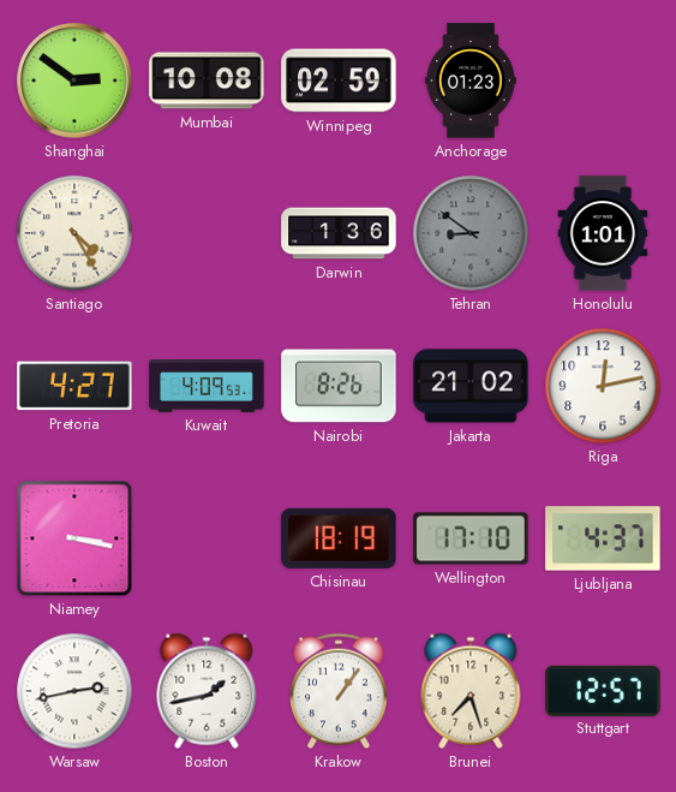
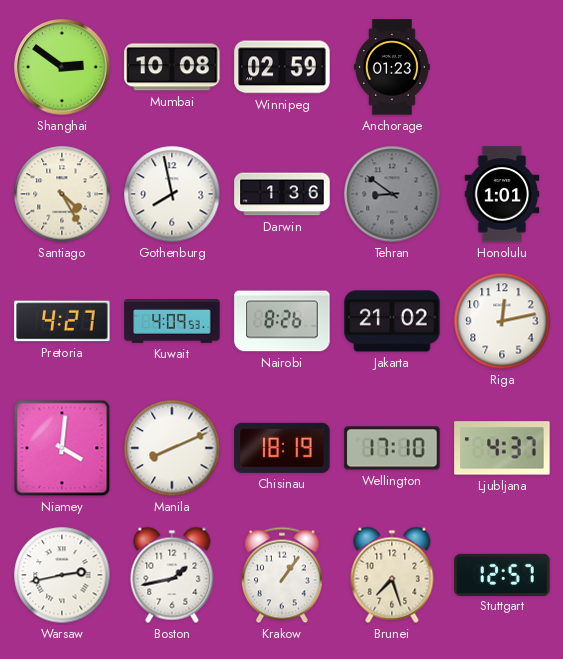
Gothenburg: none -> 7:58
Niamey: 3:17 -> 4:01
Manila: none -> 8:11
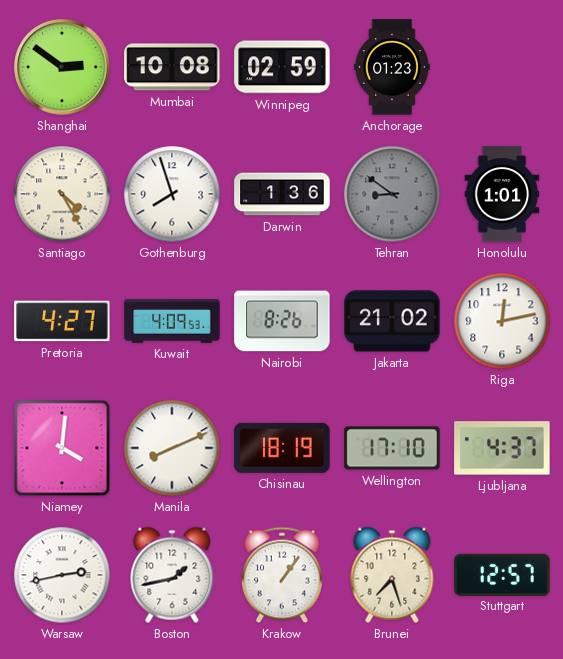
Gothenburg: 7:58 -> 7:57
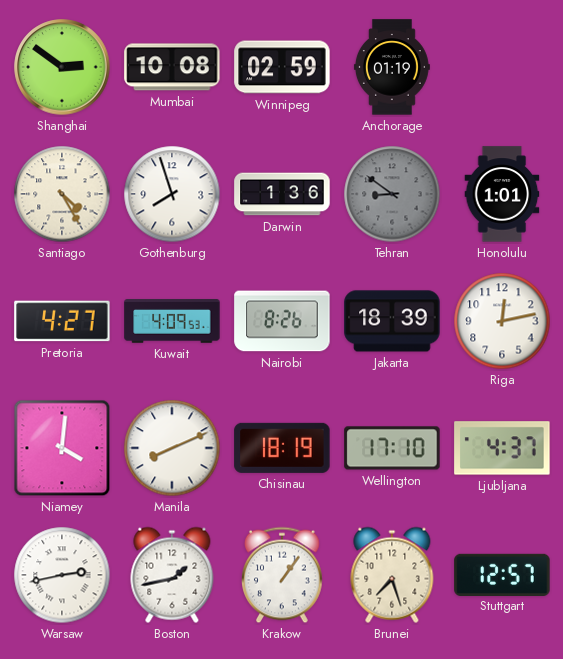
Anchorage: 01:23 -> 01:19
Jakarta: 21:02 -> 18:39
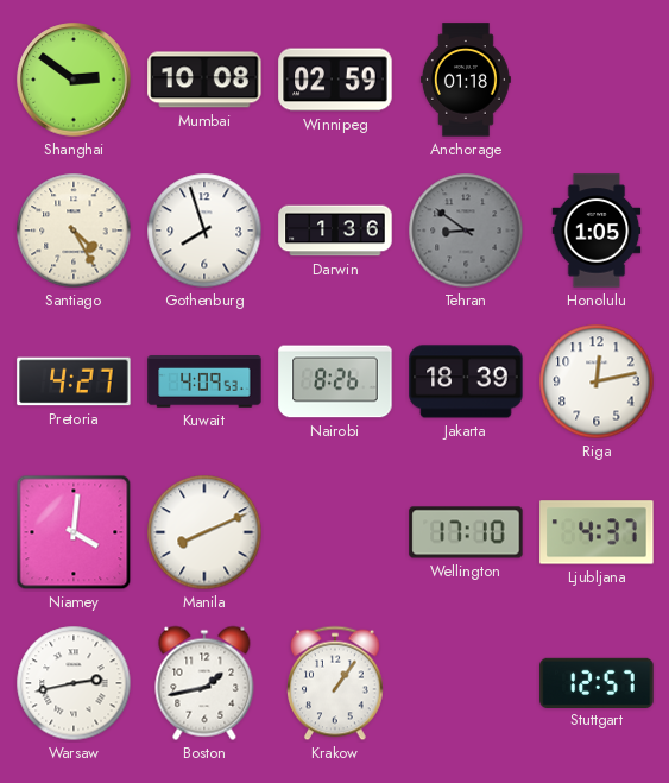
Anchorage: 01:19 -> 01:18
Honolulu: 1:01 -> 1:05
Chisinau: 18:19 -> none
Brunei: 7:27 -> none
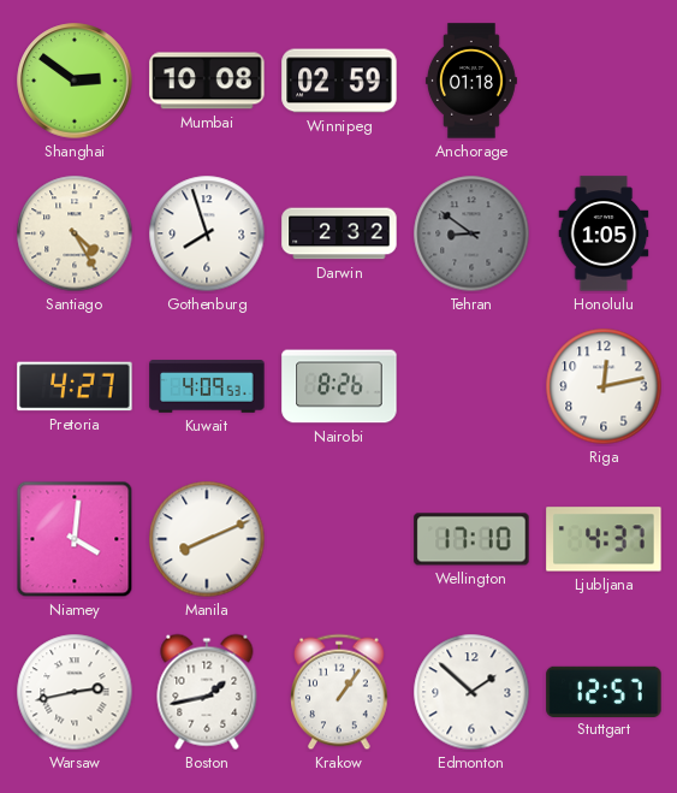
Darwin: 1:36 -> 2:32
Jakarta: 18:39 -> none
Edmonton: none -> 1:52
